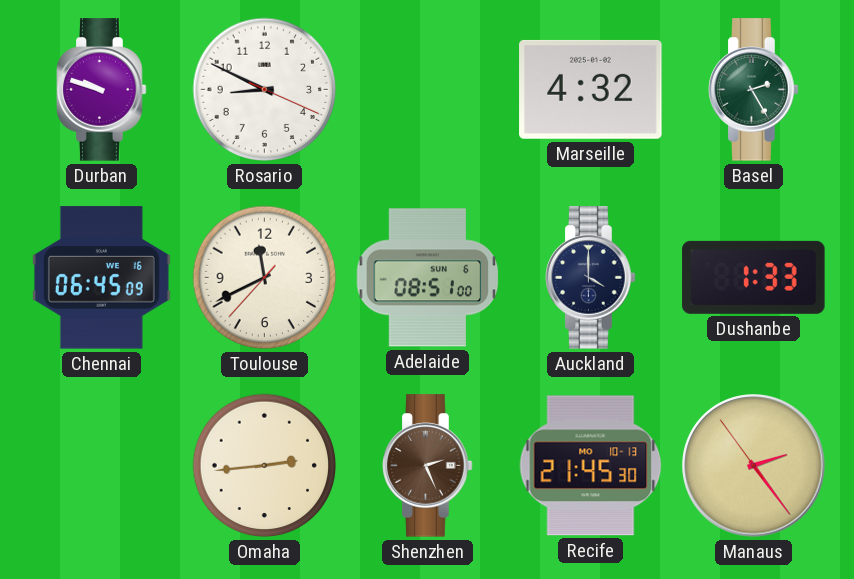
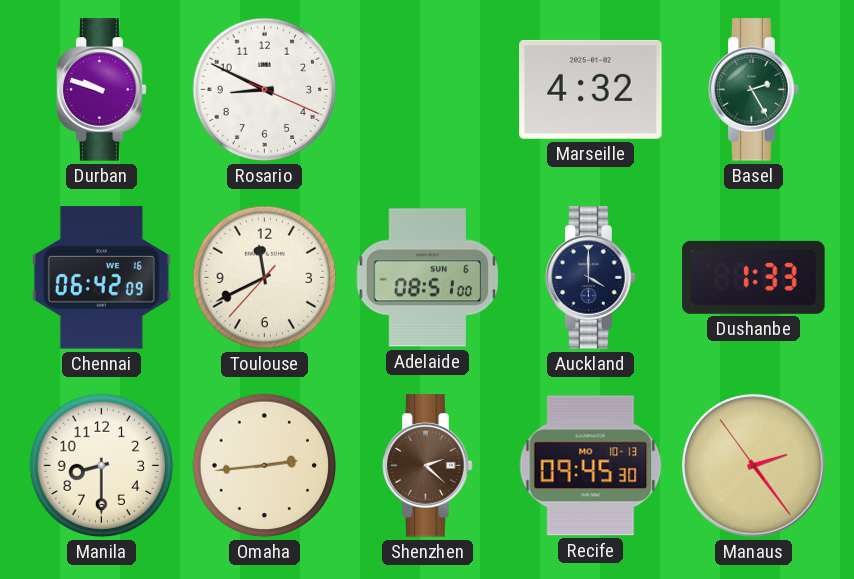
Chennai: 06:45 -> 06:42
Manila: none -> 8:30
Shenzhen: 2:26 -> 2:22
Recife: 21:45 -> 09:45
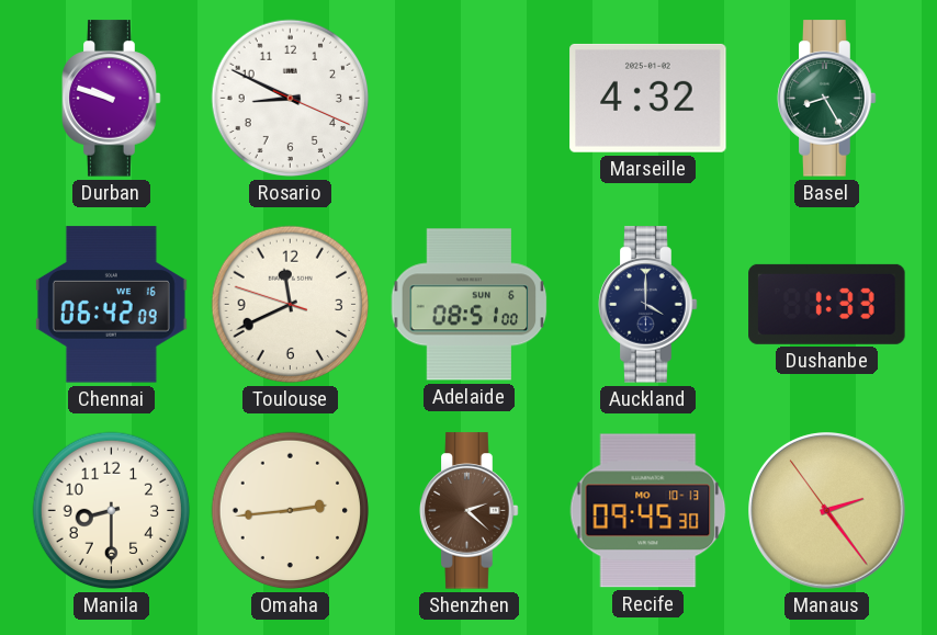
Basel: 2:25 -> 8:25
Toulouse: 11:40:37 -> 11:40:48
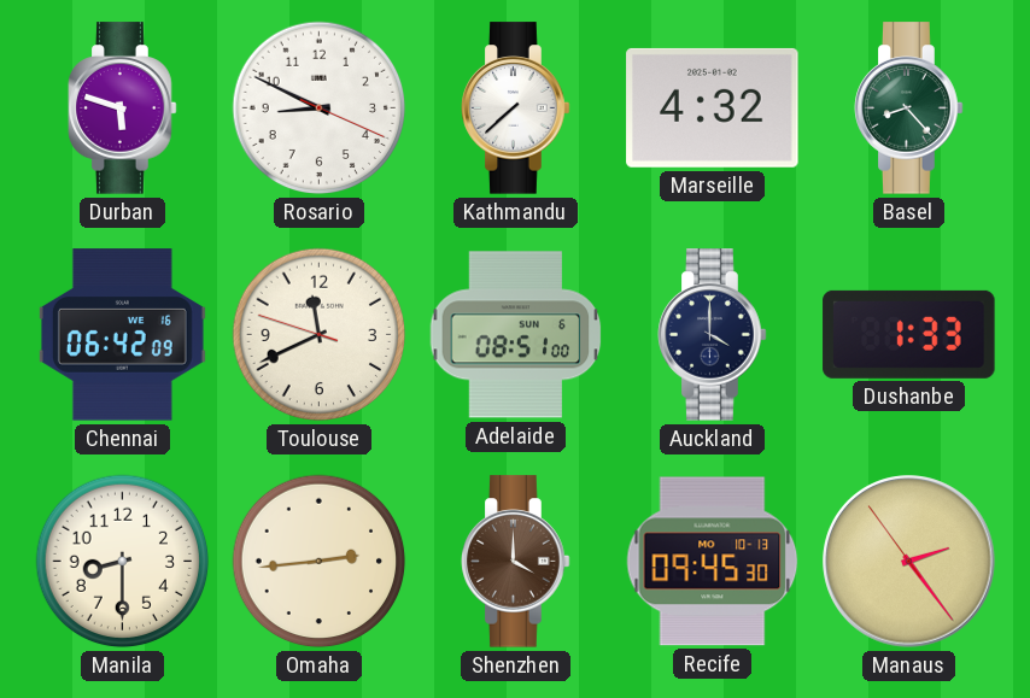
Durban: 9:48 -> 5:48
Kathmandu: none -> 7:38
Basel: 8:25 -> 8:23
Shenzhen: 2:22 -> 4:00
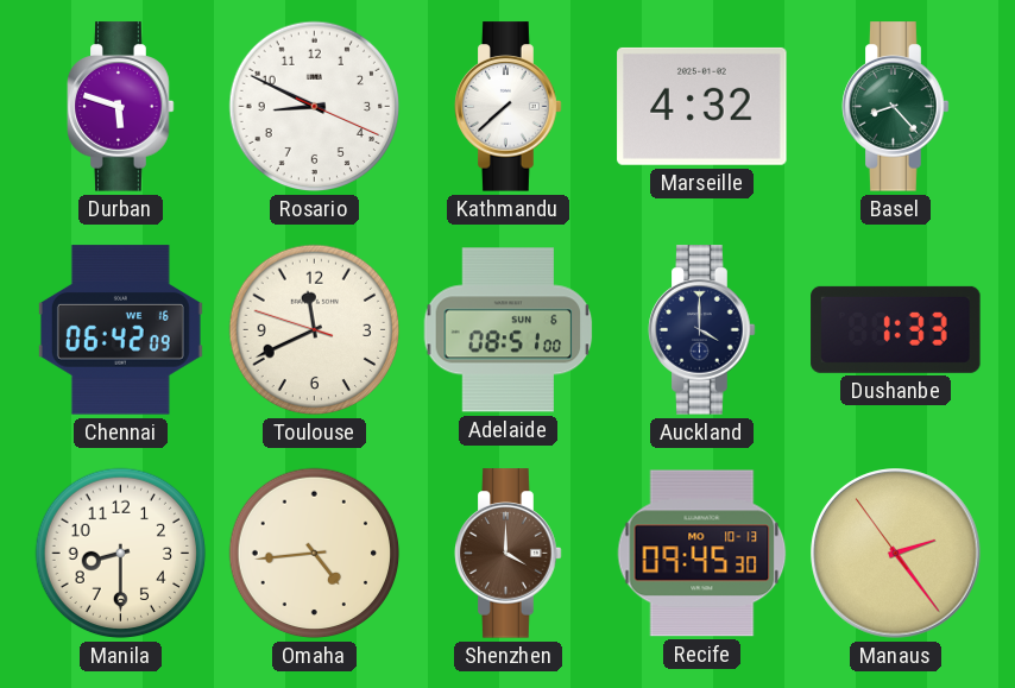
Omaha: 2:44 -> 4:44
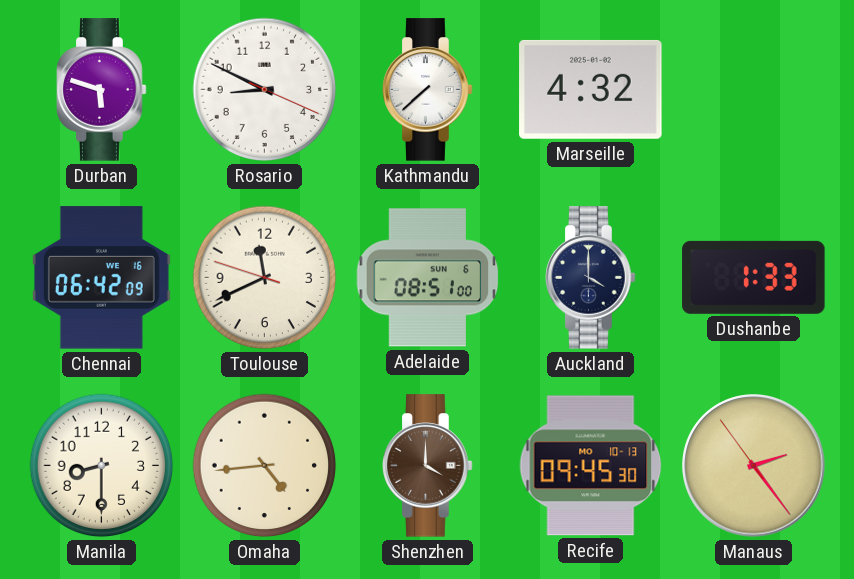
Basel: 8:23 -> none
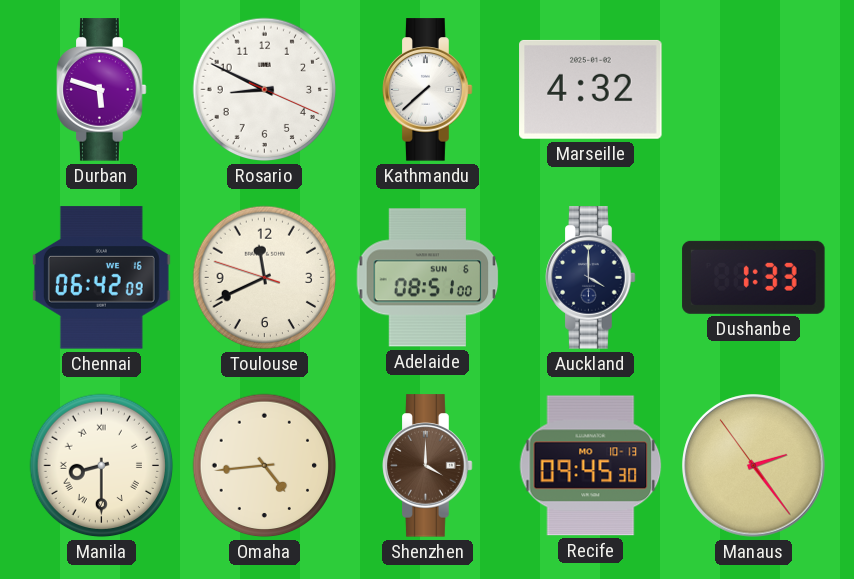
Manila numerals: Arabic -> Roman
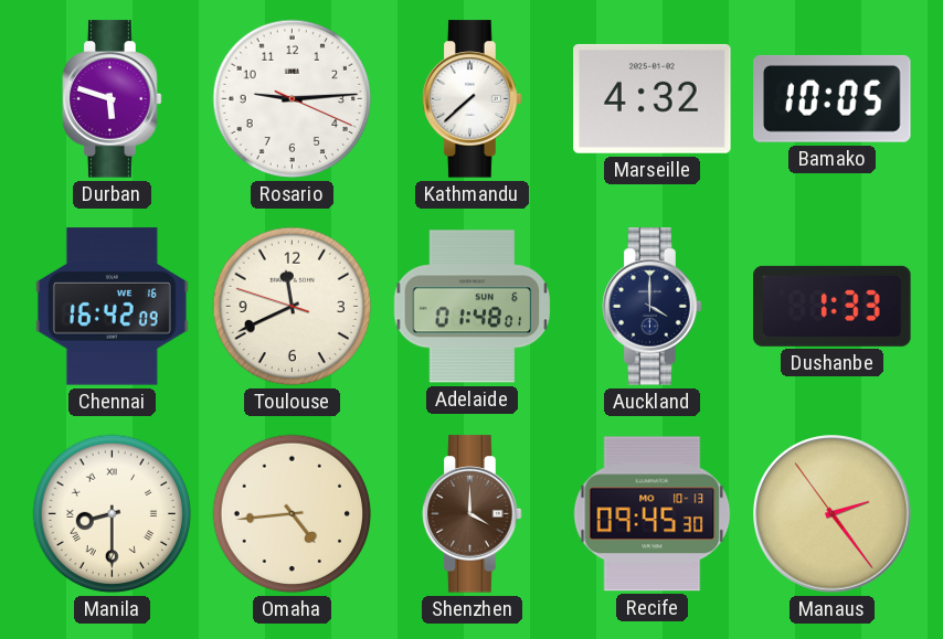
Rosario: 8:49 -> 9:14
Bamako: none -> 10:05
Chennai: 06:42 -> 16:42
Adelaide: 08:51 -> 01:48
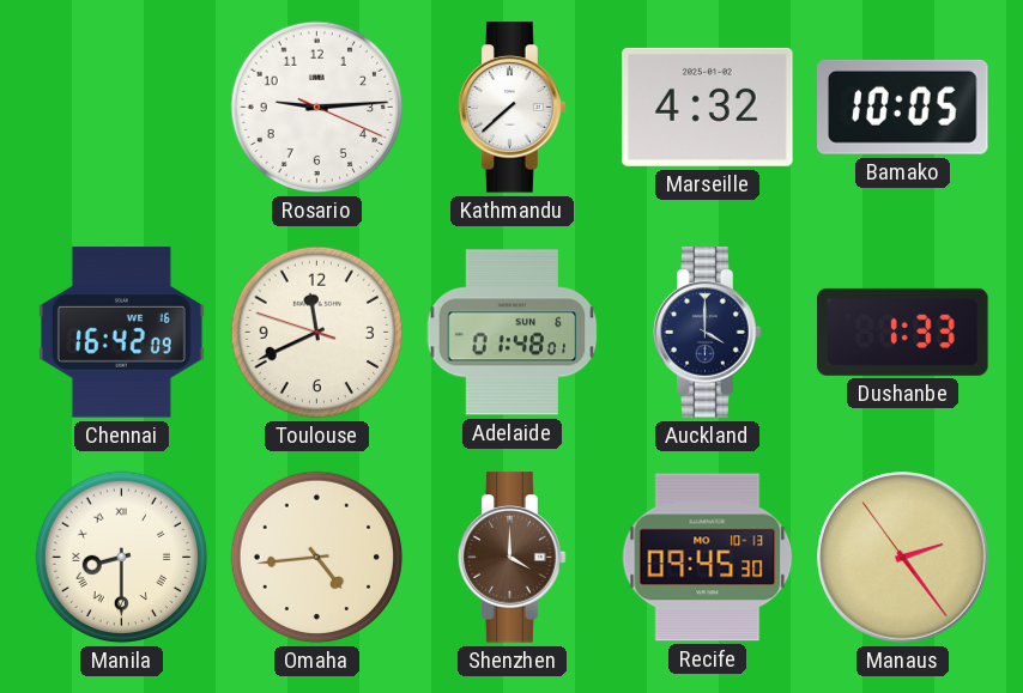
Durban: 5:48 -> none
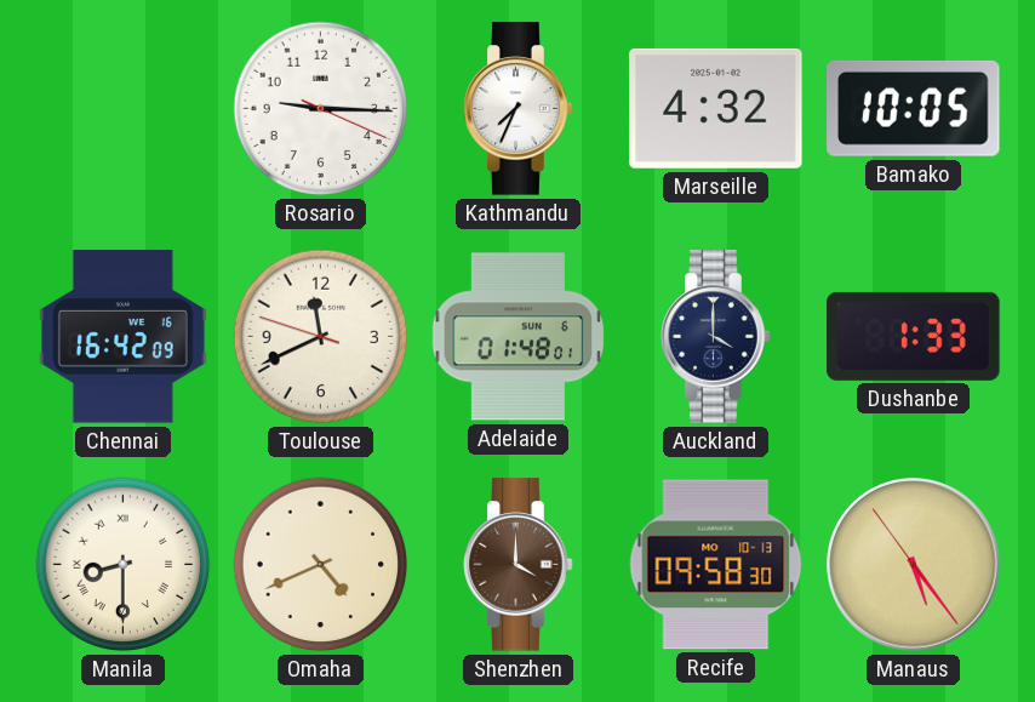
Rosario: 9:14 -> 9:15
Kathmandu: 7:38 -> 7:34
Omaha: 4:44 -> 4:41
Recife: 09:45 -> 09:58
Manaus: 2:23 -> 5:23
